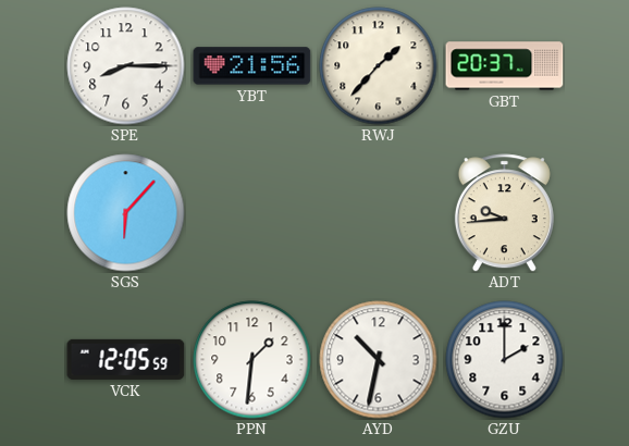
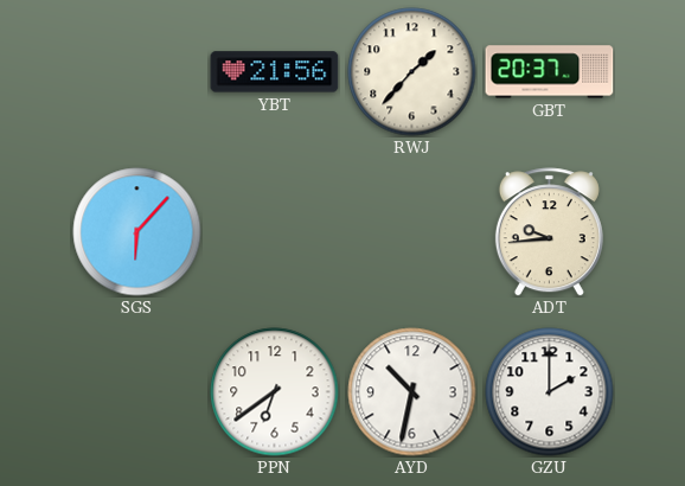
SPE: 8:15 -> none
VCK: 12:05 -> none
PPN: 1:31 -> 6:39
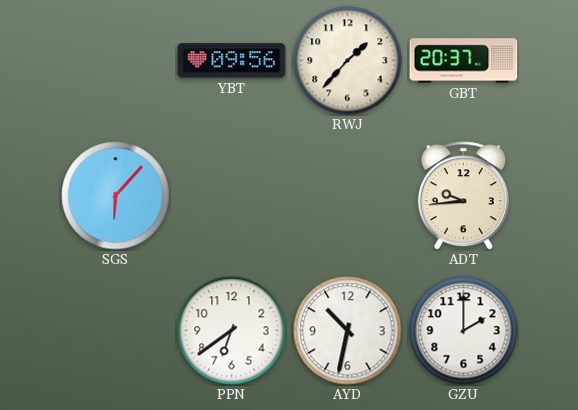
YBT: 21:56 -> 09:56
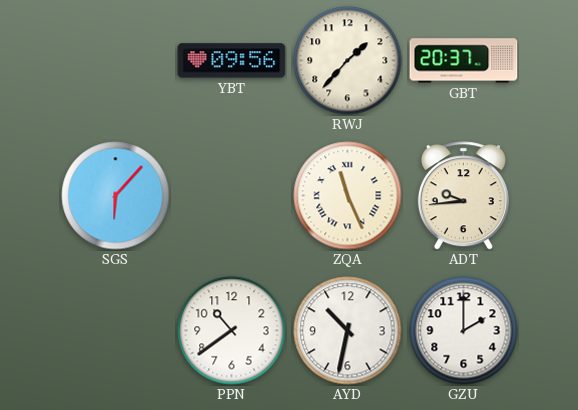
ZQA: none -> 11:26
PPN: 6:39 -> 10:39
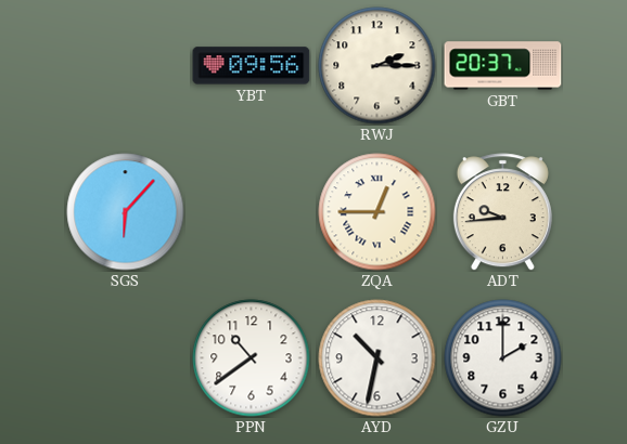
RWJ: 1:37 -> 2:15
ZQA: 11:26 -> 12:45
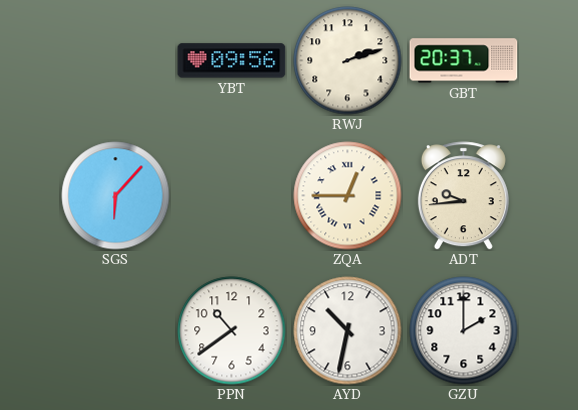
RWJ: 2:15 -> 2:12
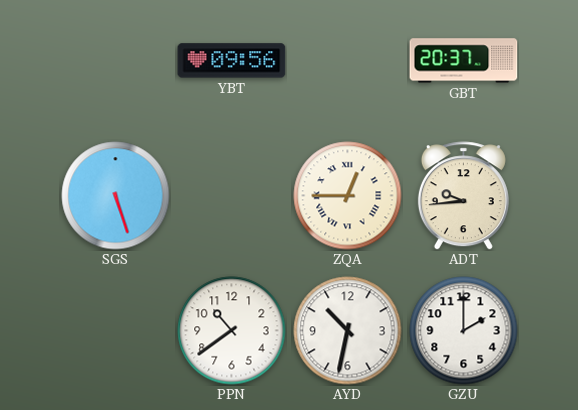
RWJ: 2:12 -> none
SGS: 6:07 -> 5:27
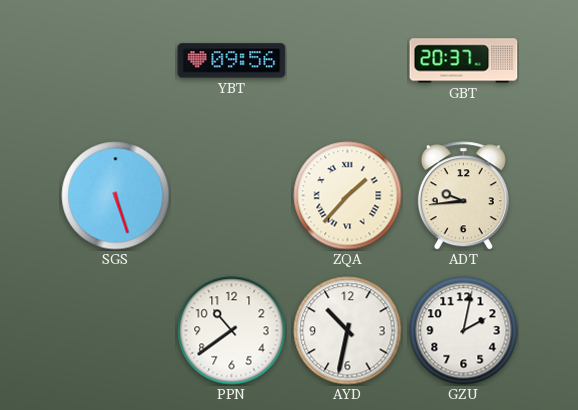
ZQA: 12:45 -> 1:37
GZU: 2:00 -> 2:02
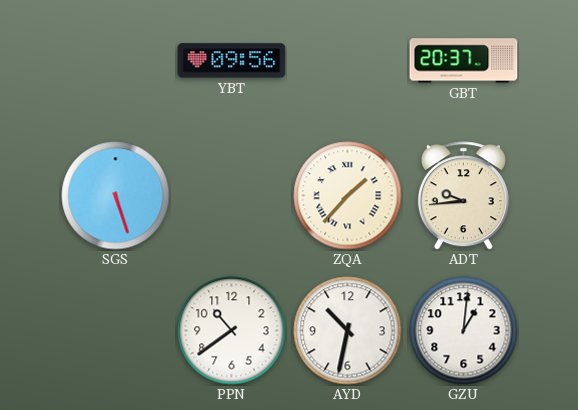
GZU: 2:02 -> 1:01
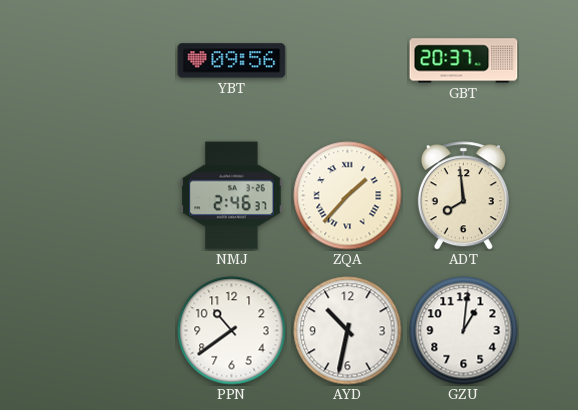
SGS: 5:27 -> none
NMJ: none -> 2:46
ADT: 9:44 -> 7:59
